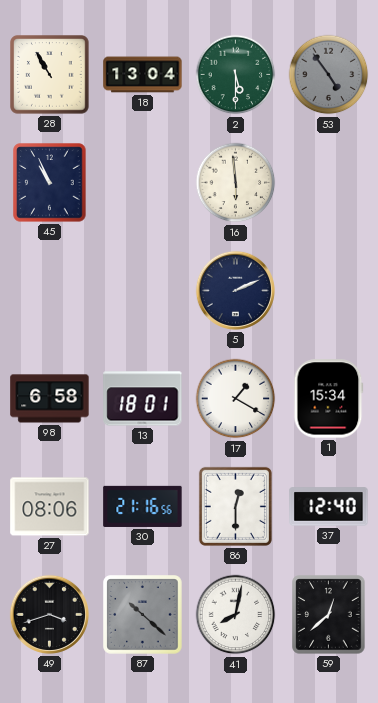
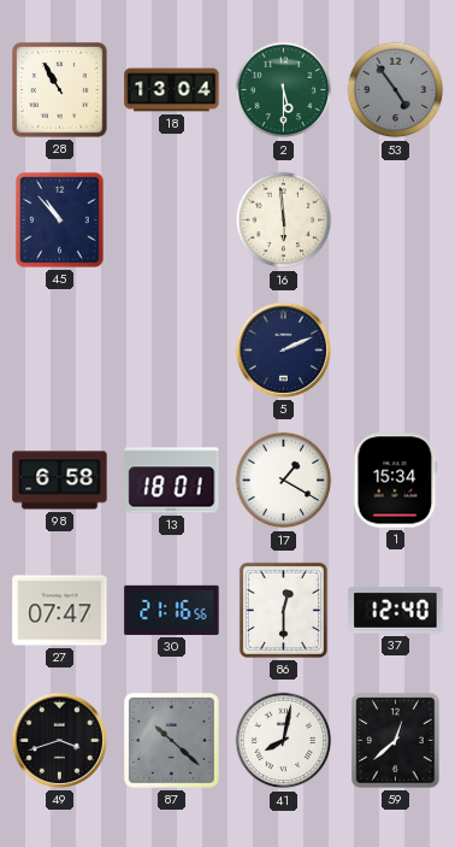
45: 10:56 -> 10:53
27: 08:06 -> 07:47
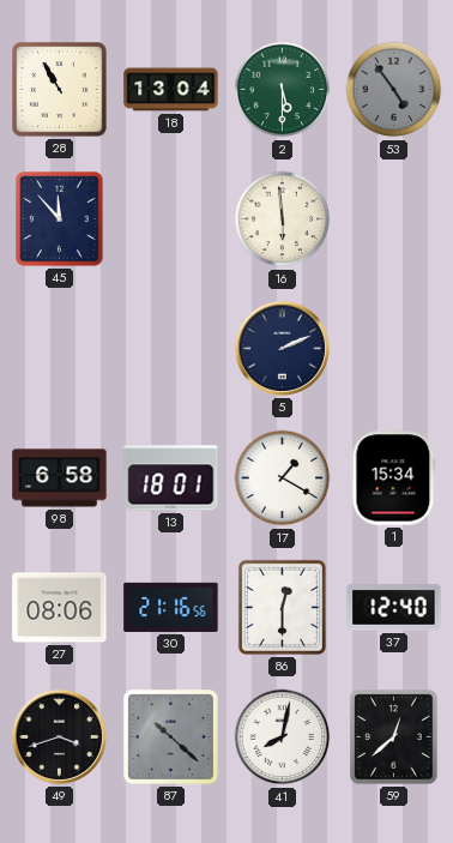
45: 10:53 -> 11:53
27: 07:47 -> 08:06
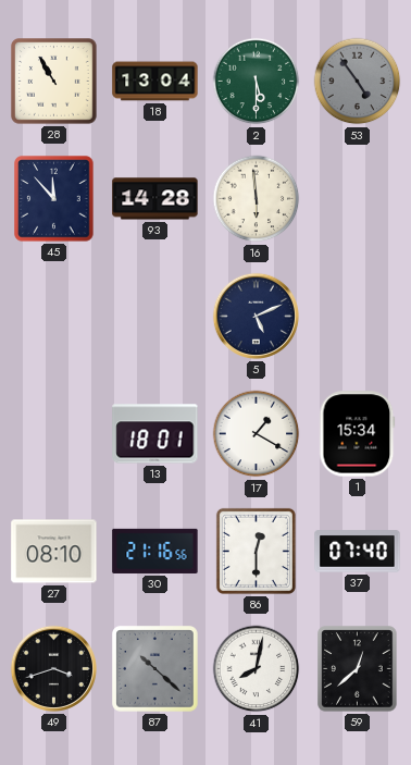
93: none -> 14:28
5: 2:11 -> 5:11
98: 6:58 -> none
27: 08:06 -> 08:10
37: 12:40 -> 07:40
